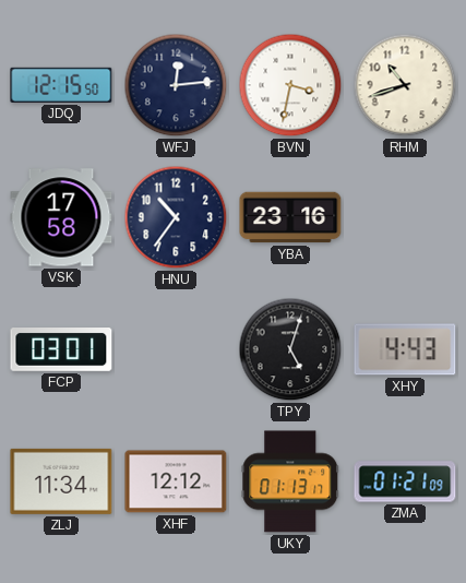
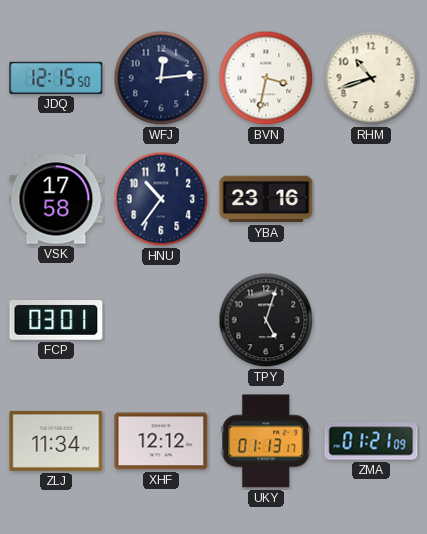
XHY: 4:43 -> none
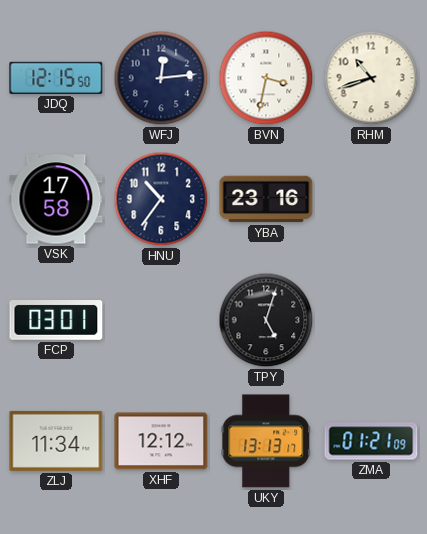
UKY: 01:13 -> 13:13
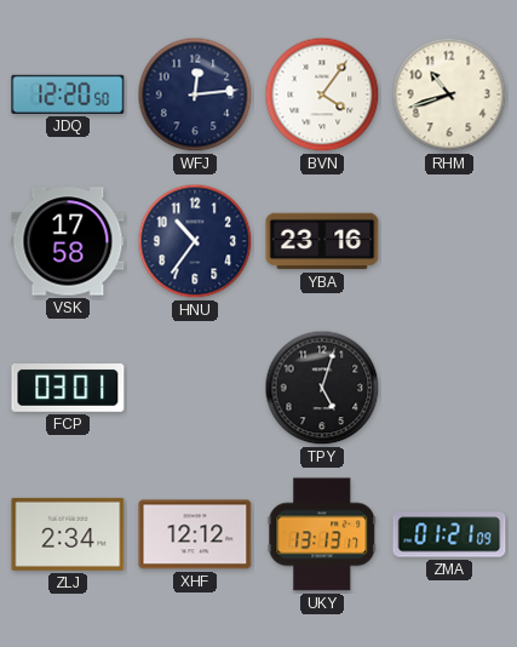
JDQ: 12:15 -> 12:20
BVN: 3:32 -> 4:06
ZLJ: 11:34 -> 2:34
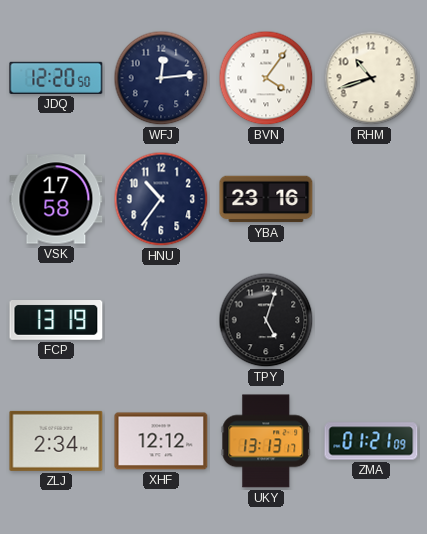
FCP: 03:01 -> 13:19
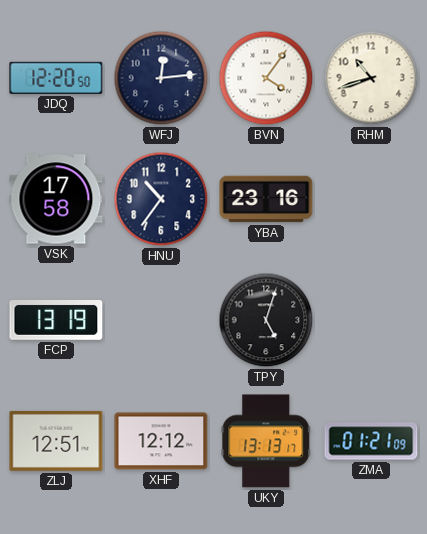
ZLJ: 2:34 -> 12:51
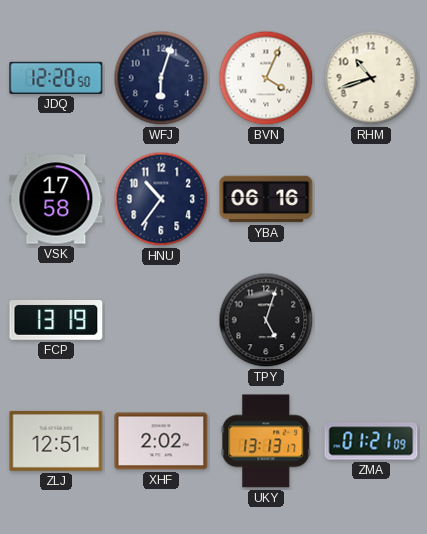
WFJ: 12:14 -> 6:03
BVN: 4:06 -> 4:04
YBA: 23:16 -> 06:16
XHF: 12:12 -> 2:02
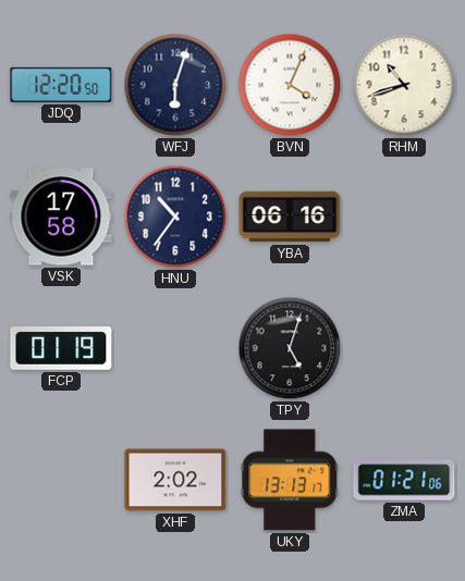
FCP: 13:19 -> 01:19
ZLJ: 12:51 -> none
ZMA: 01:21:09 -> 01:21:06
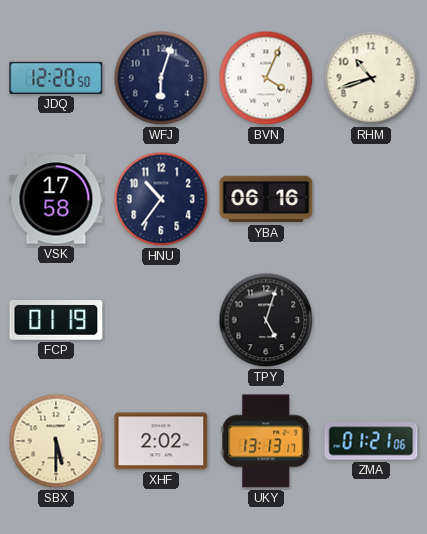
SBX: none -> 5:30
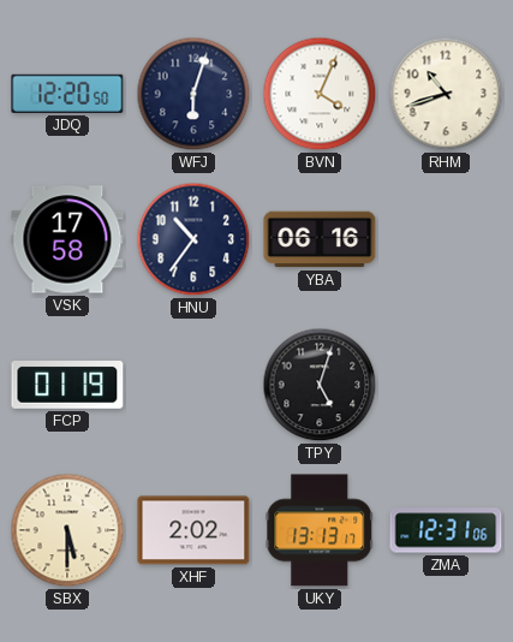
ZMA: 01:21 -> 12:31
